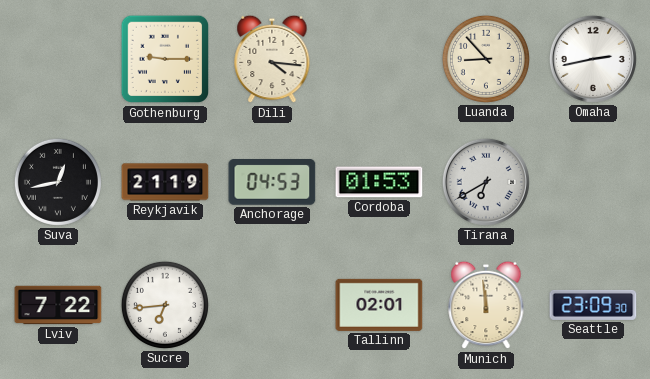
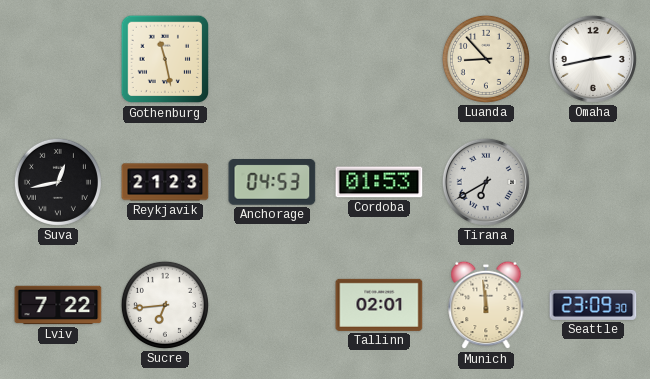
Gothenburg: 9:15 -> 11:28
Dili: 4:16 -> none
Reykjavik: 21:19 -> 21:23
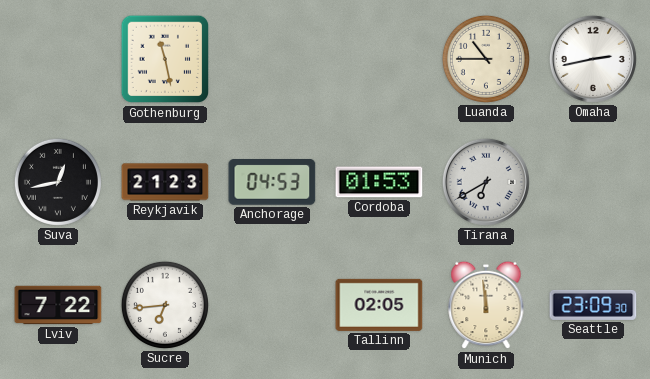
Luanda: 8:53 -> 10:45
Tallinn: 02:01 -> 02:05
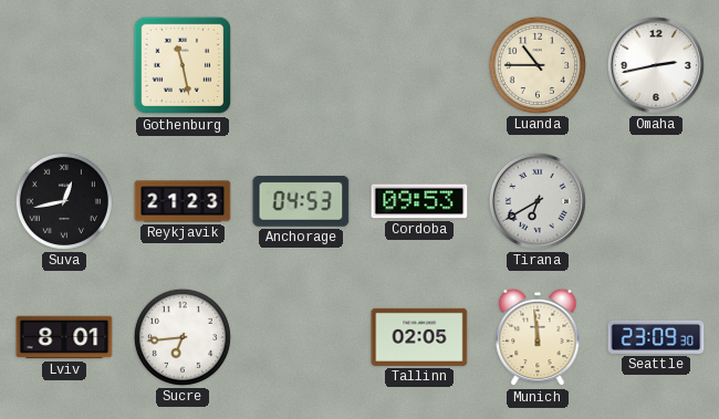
Cordoba: 01:53 -> 09:53
Lviv: 7:22 -> 8:01
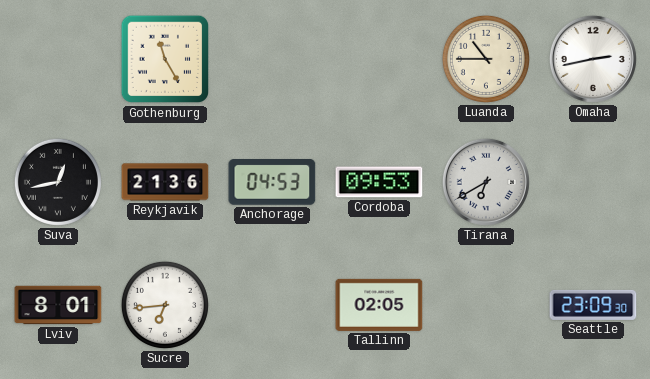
Gothenburg: 11:28 -> 11:25
Reykjavik: 21:23 -> 21:36
Munich: 11:59 -> none
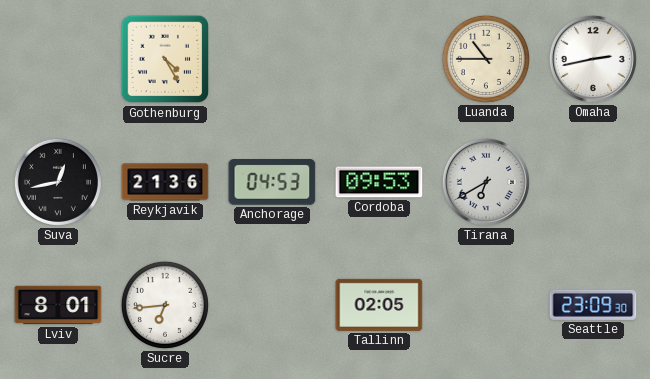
Gothenburg: 11:25 -> 4:25
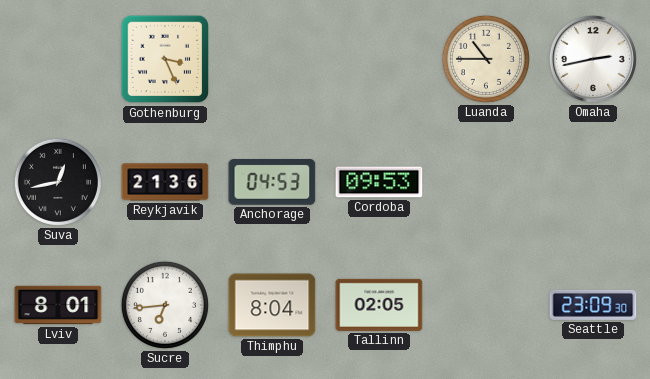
Gothenburg: 4:25 -> 3:26
Tirana: 6:40 -> none
Thimphu: none -> 8:04
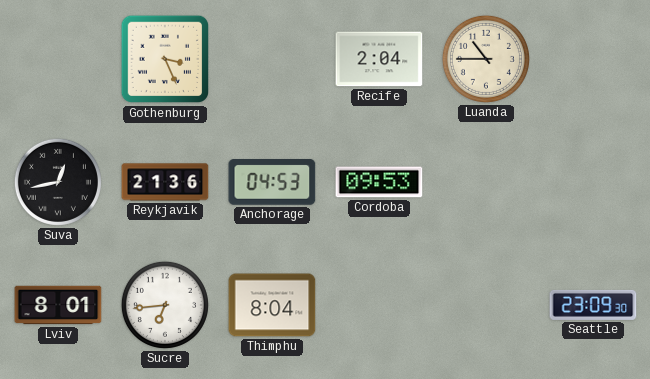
Recife: none -> 2:04
Omaha: 2:43 -> none
Tallinn: 02:05 -> none
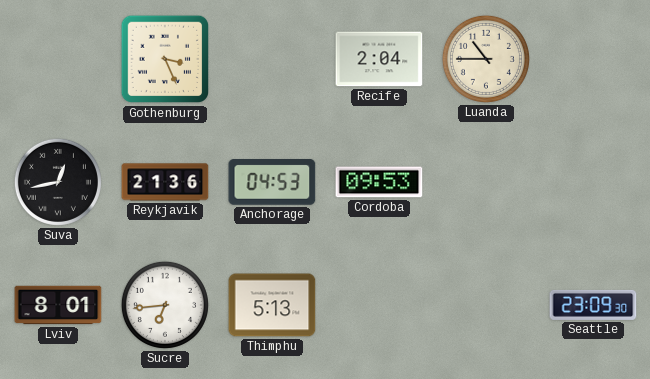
Thimphu: 8:04 -> 5:13
